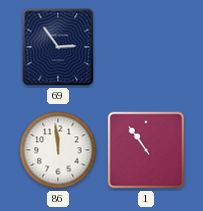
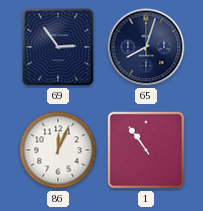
65: none -> 8:03
86: 11:59 -> 12:04
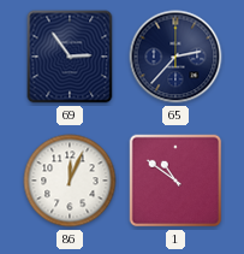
65: 8:03 -> 2:37
1: 10:54 -> 10:51
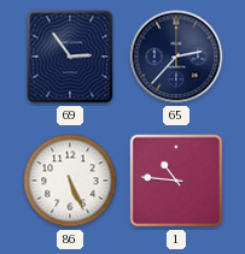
86: 12:04 -> 5:26
1: 10:51 -> 10:46
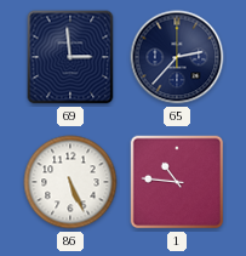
69: 2:54 -> 2:59
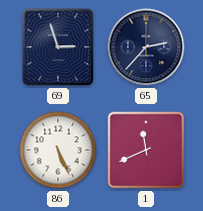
69: 2:59 -> 2:57
1: 10:46 -> 11:41
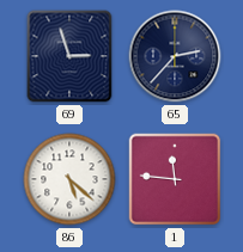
86: 5:26 -> 5:22
1: 11:41 -> 11:46
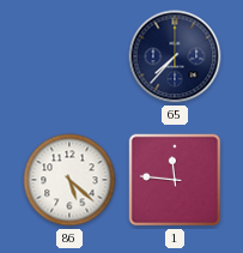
69: 2:57 -> none
65: 2:37 -> 7:37
